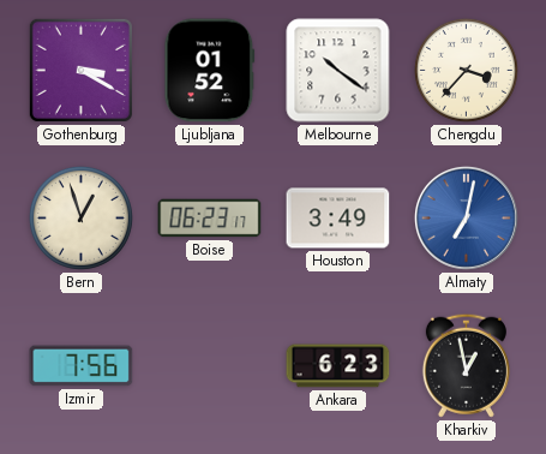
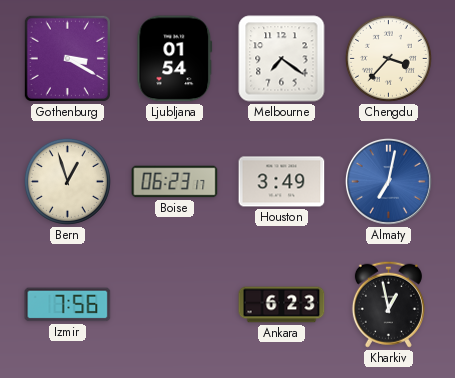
Ljubljana: 01:52 -> 01:54
Melbourne: 10:21 -> 7:21
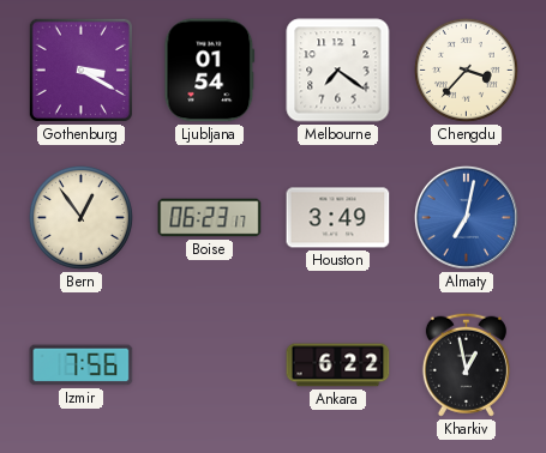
Bern: 12:57 -> 12:54
Ankara: 6:23 -> 6:22
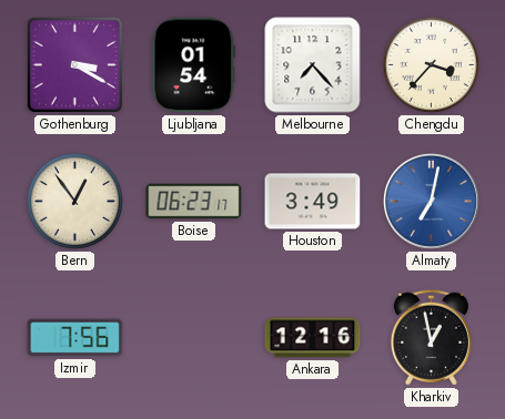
Melbourne: 7:21 -> 7:23
Ankara: 6:22 -> 12:16
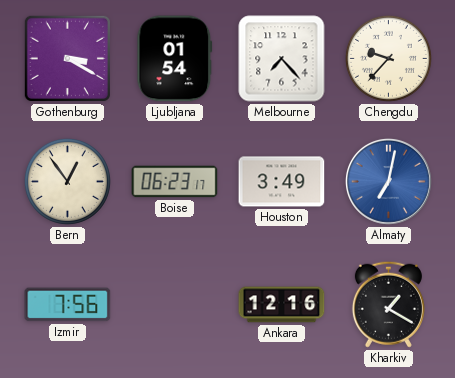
Chengdu: 3:37 -> 9:37
Kharkiv: 12:58 -> 1:20
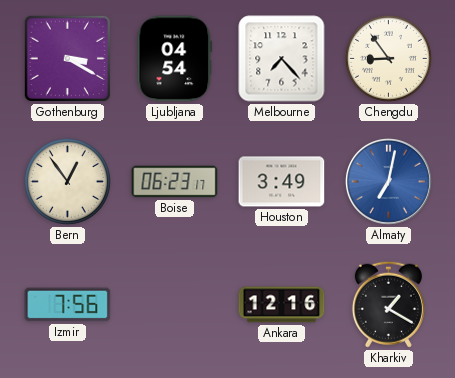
Ljubljana: 01:54 -> 04:54
Chengdu: 9:37 -> 8:54
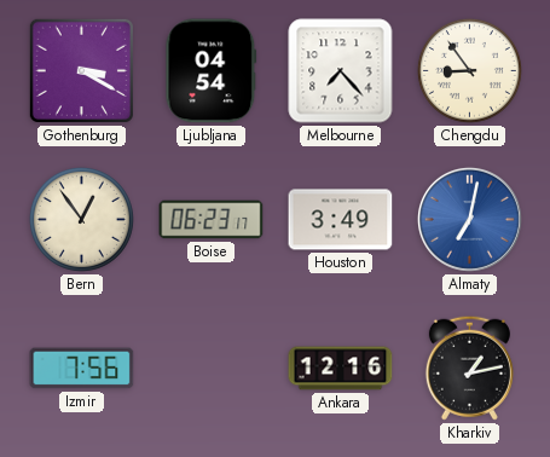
Kharkiv: 1:20 -> 1:13
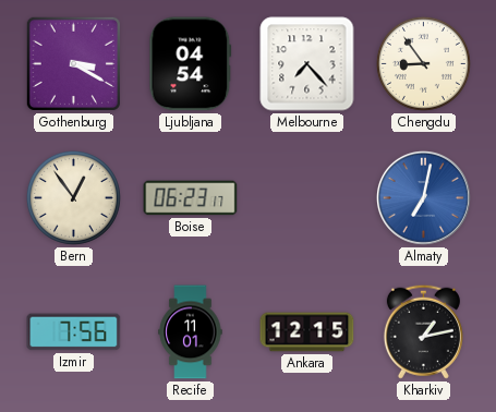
Houston: 3:49 -> none
Recife: none -> 11:01
Ankara: 12:16 -> 12:15
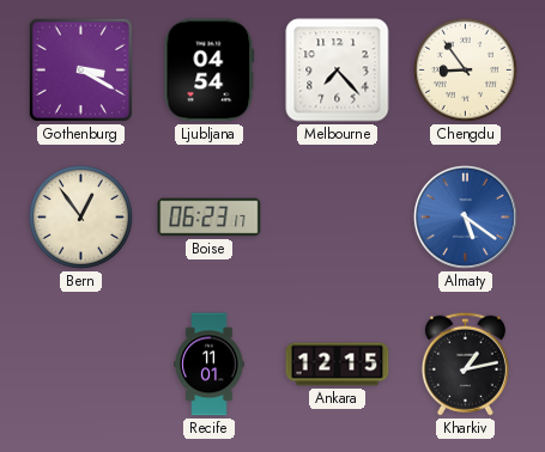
Almaty: 7:02 -> 5:21
Izmir: 7:56 -> none
